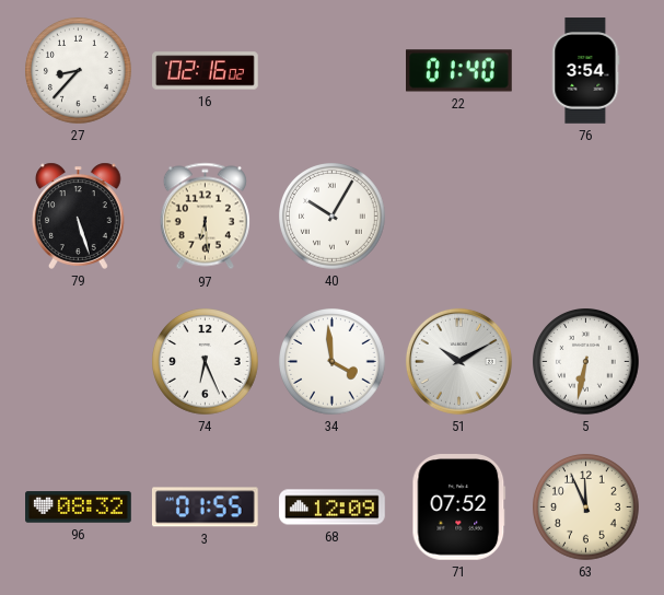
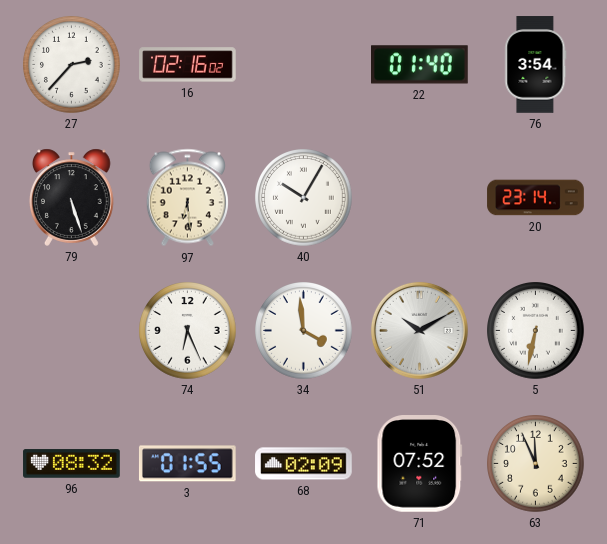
27: 8:37 -> 2:37
20: none -> 23:14
68: 12:09 -> 02:09
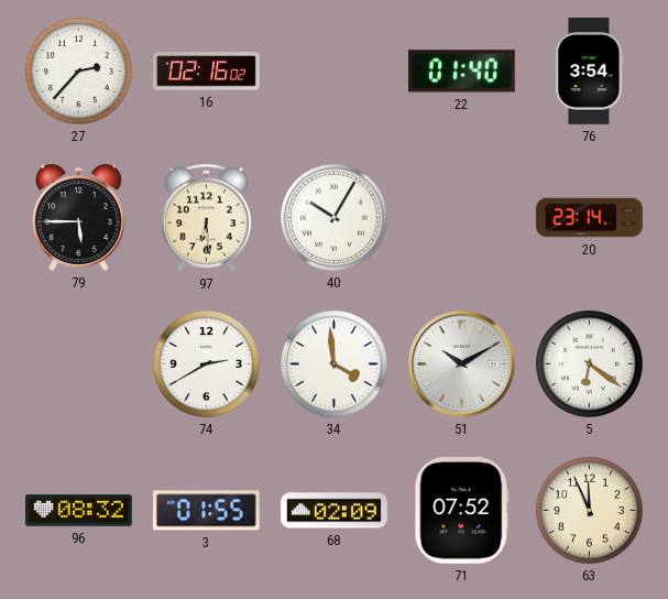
79: 5:27 -> 5:45
74: 6:26 -> 2:40
5: 6:32 -> 6:21
